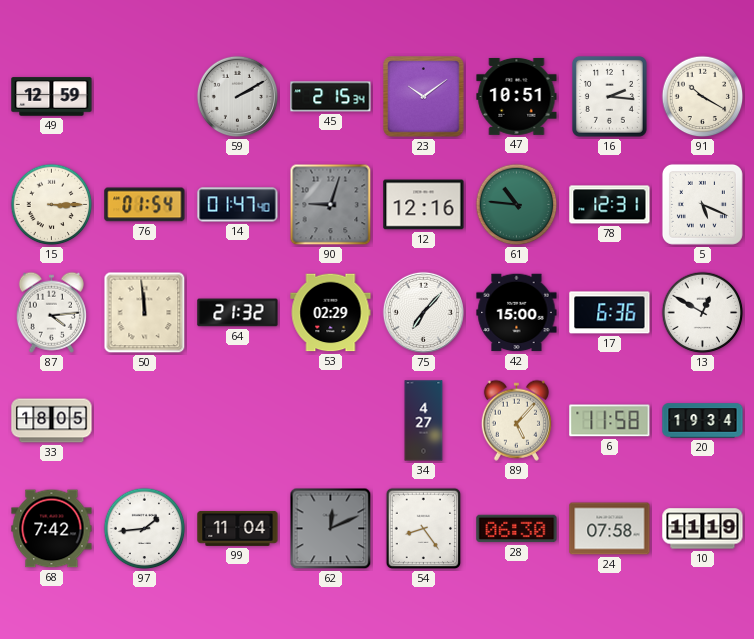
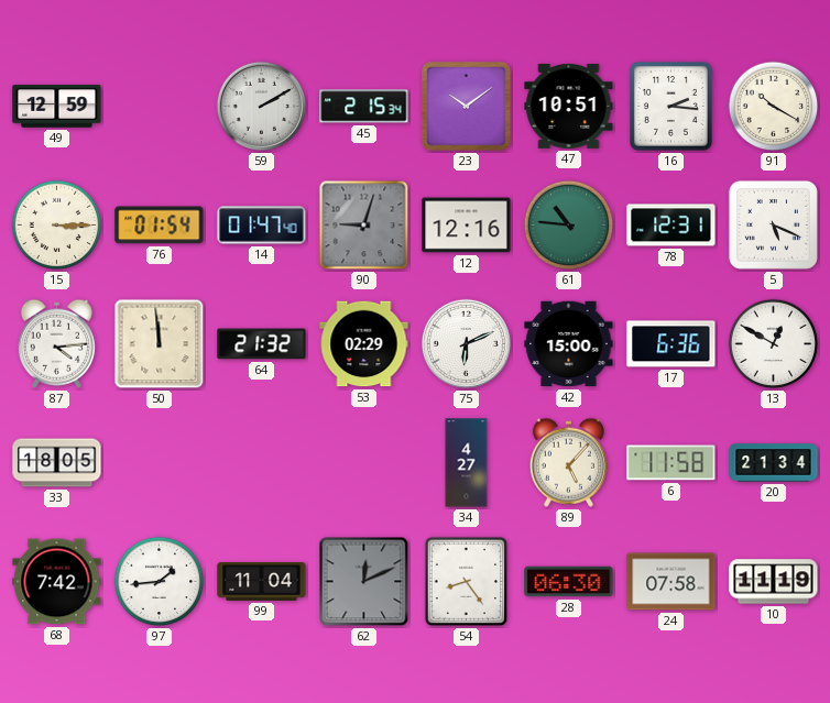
75: 7:07 -> 6:11
20: 19:34 -> 21:34
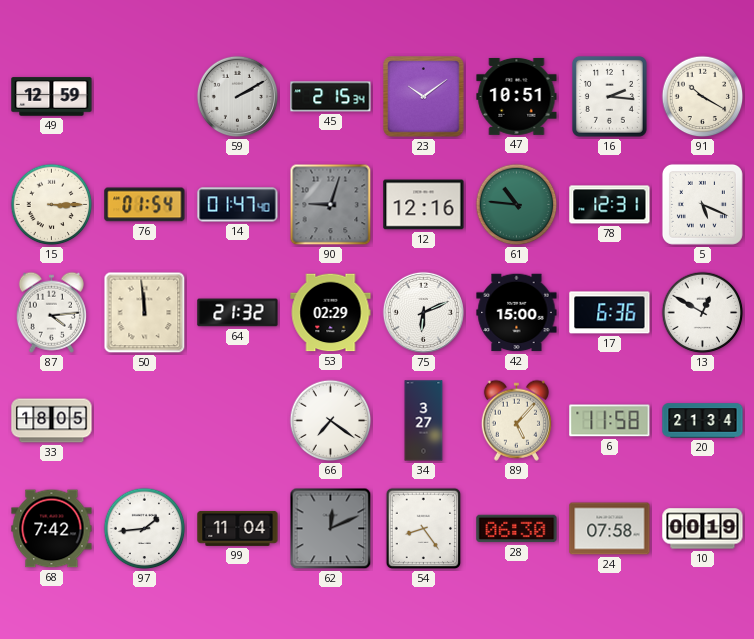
66: none -> 7:21
34: 4:27 -> 3:27
10: 11:19 -> 00:19
